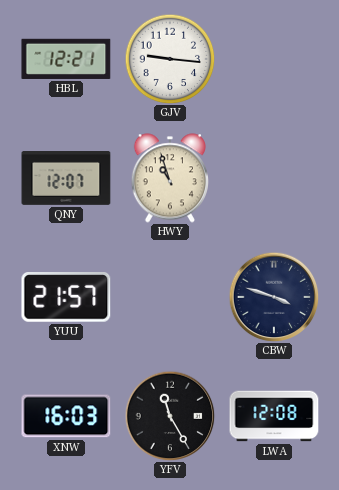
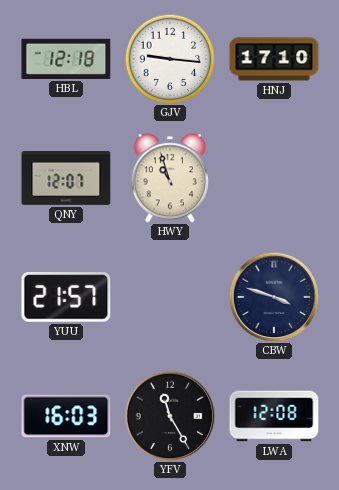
HBL: 12:21 -> 12:18
HNJ: none -> 17:10
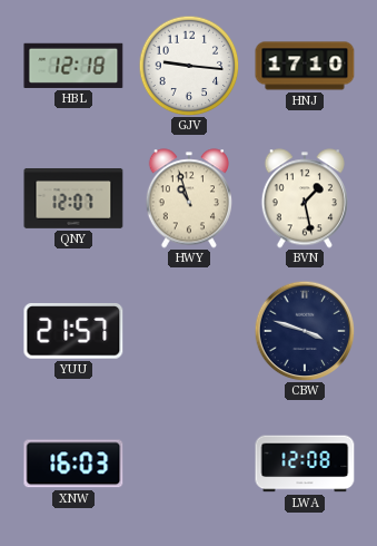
BVN: none -> 1:28
YFV: 11:25 -> none
